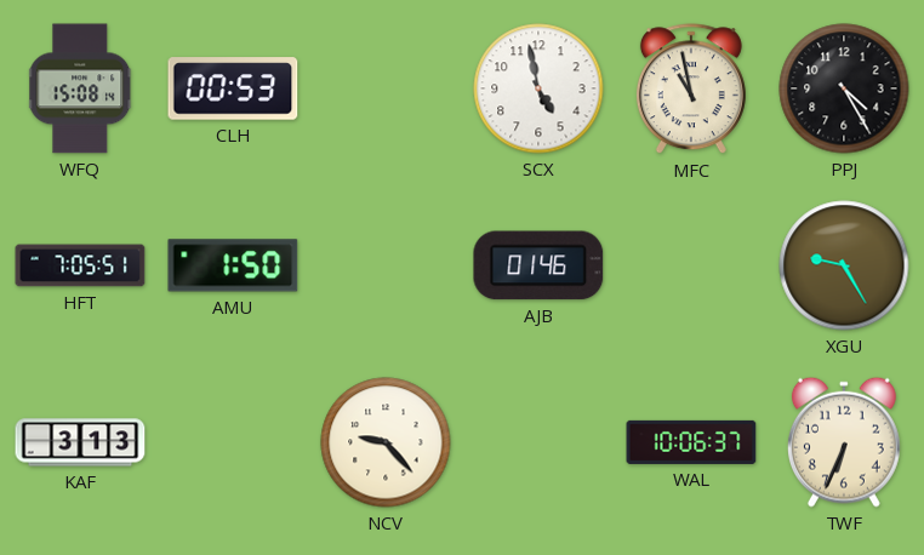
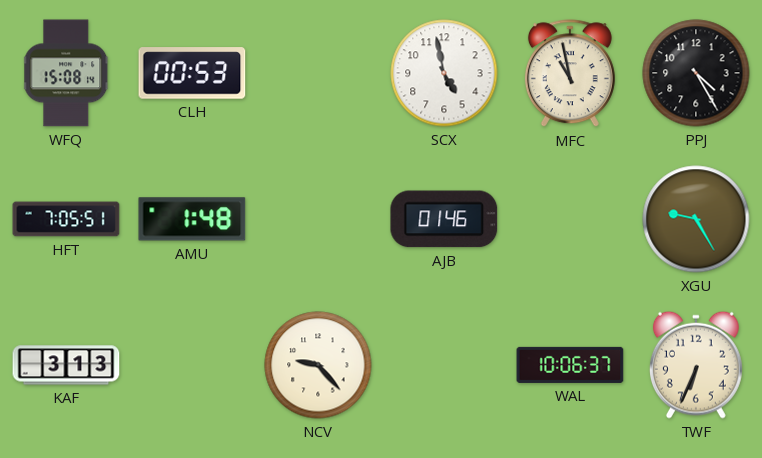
AMU: 1:50 -> 1:48
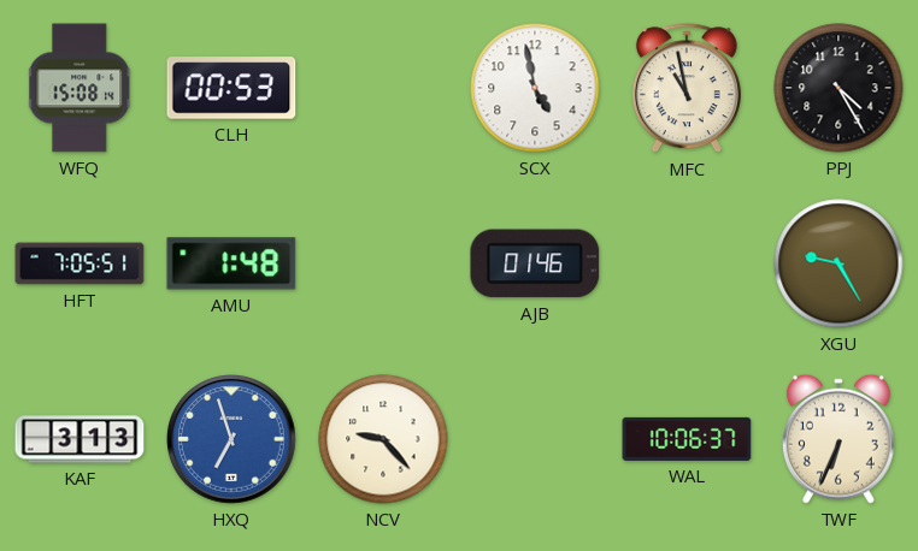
HXQ: none -> 6:57
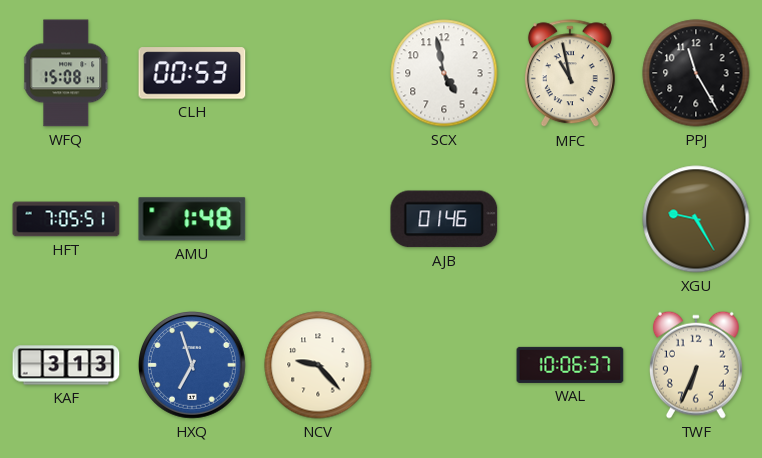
PPJ: 4:25 -> 11:25
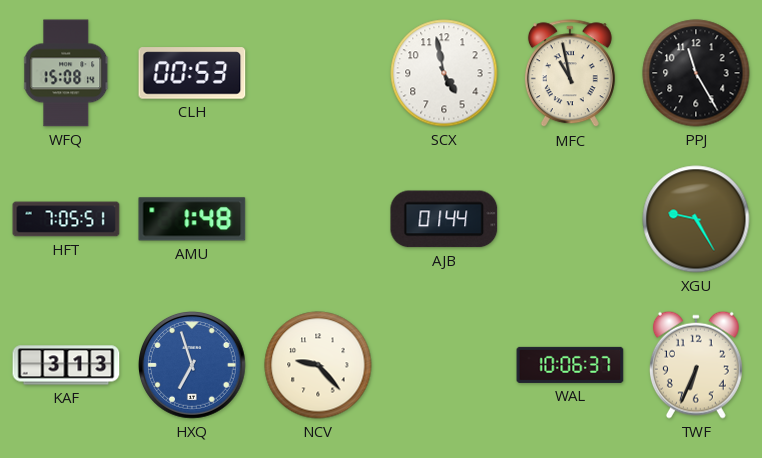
AJB: 01:46 -> 01:44
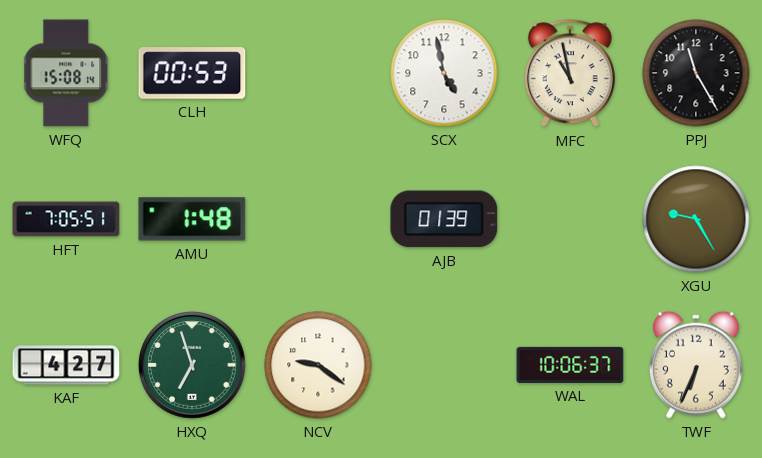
AJB: 01:44 -> 01:39
KAF: 3:13 -> 4:27
HXQ dial: blue -> green
NCV: 9:23 -> 9:21
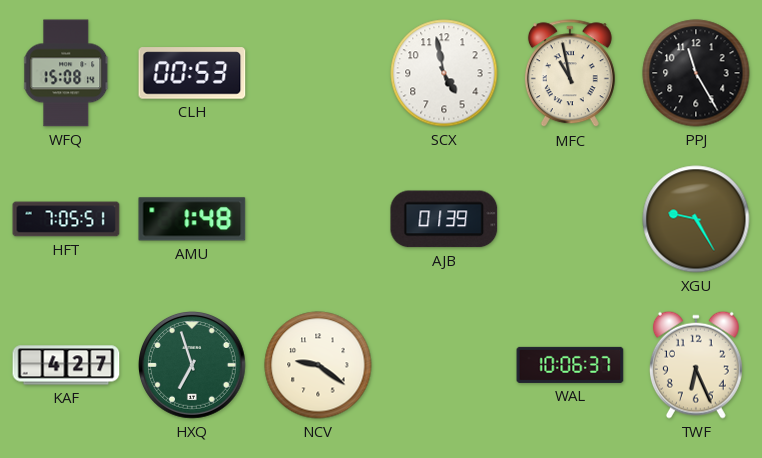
TWF: 6:34 -> 6:26
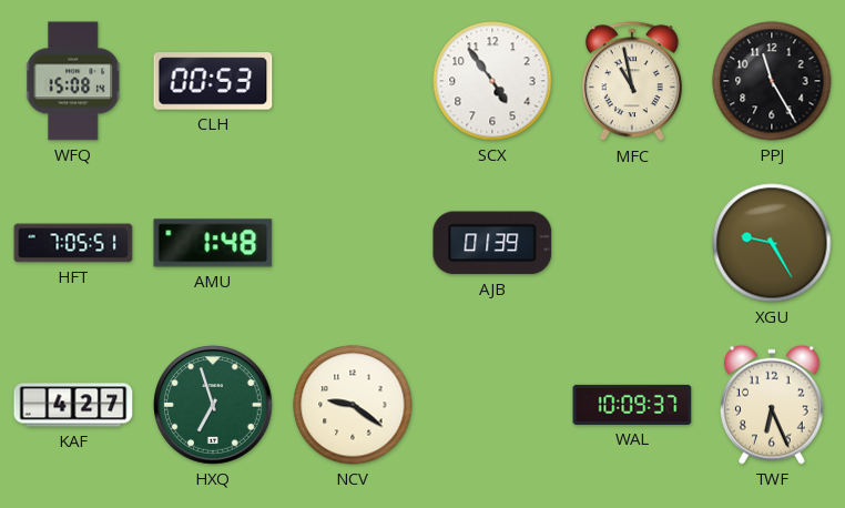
SCX: 4:58 -> 4:54
WAL: 10:06 -> 10:09
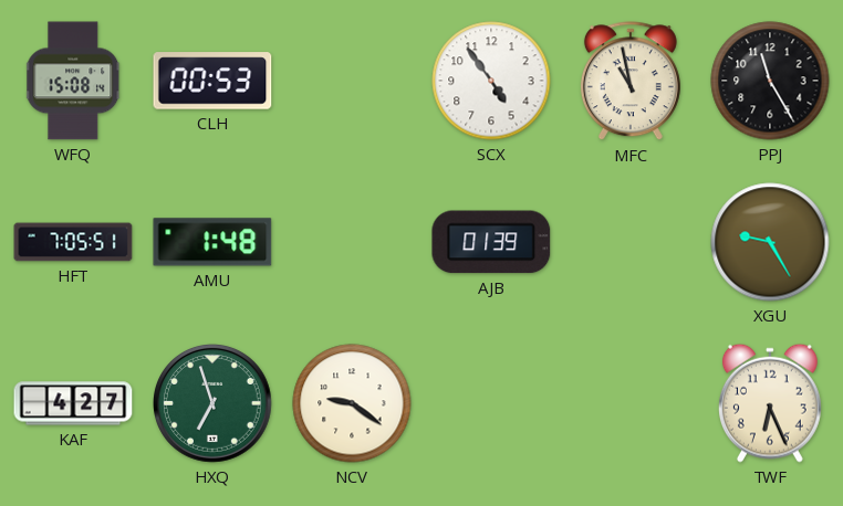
WAL: 10:09 -> none
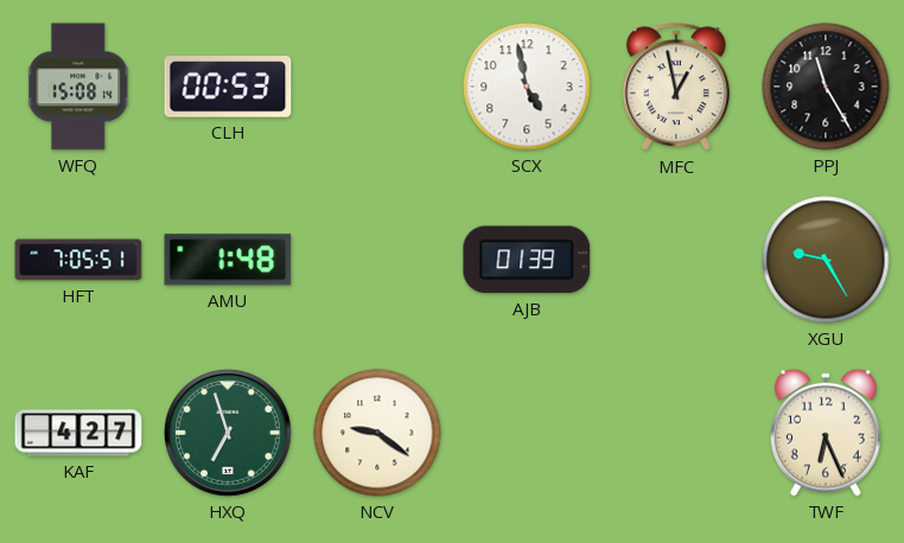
SCX: 4:54 -> 4:58
MFC: 10:58 -> 12:58
